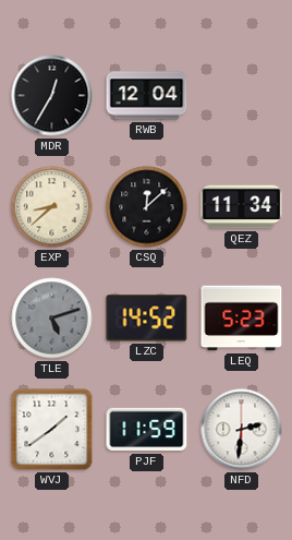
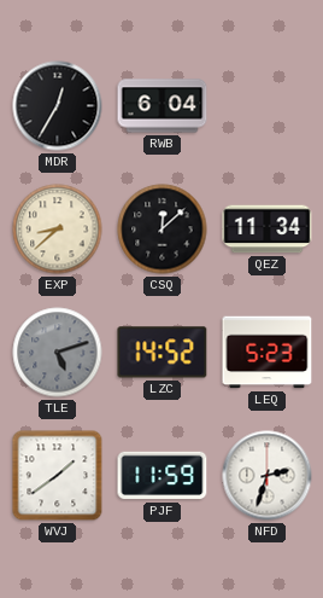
RWB: 12:04 -> 6:04
NFD: 2:31 -> 2:33
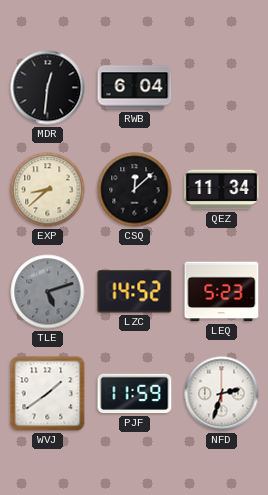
MDR: 12:35 -> 12:31
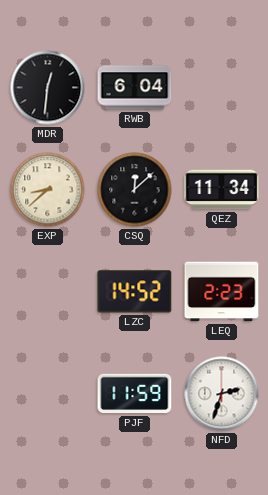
TLE: 5:12 -> none
LEQ: 5:23 -> 2:23
WVJ: 1:39 -> none
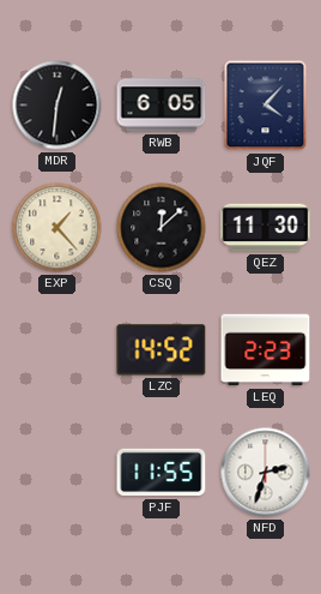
RWB: 6:04 -> 6:05
JQF: none -> 4:07
EXP: 8:38 -> 1:23
QEZ: 11:34 -> 11:30
PJF: 11:59 -> 11:55
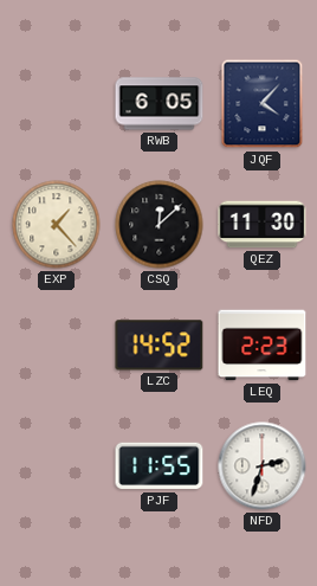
MDR: 12:31 -> none
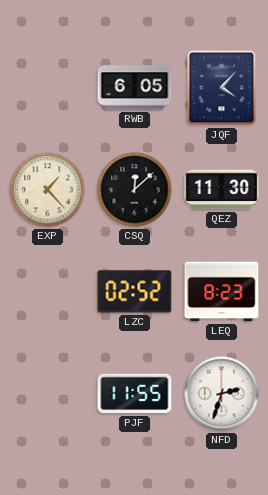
LZC: 14:52 -> 02:52
LEQ: 2:23 -> 8:23
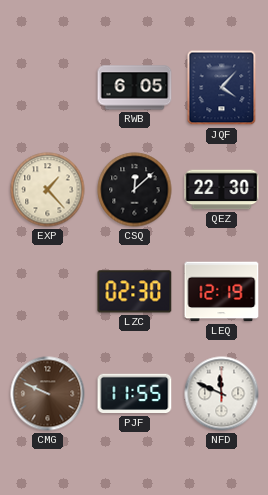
QEZ: 11:30 -> 22:30
LZC: 02:52 -> 02:30
LEQ: 8:23 -> 12:19
CMG: none -> 9:49
NFD: 2:33 -> 11:49
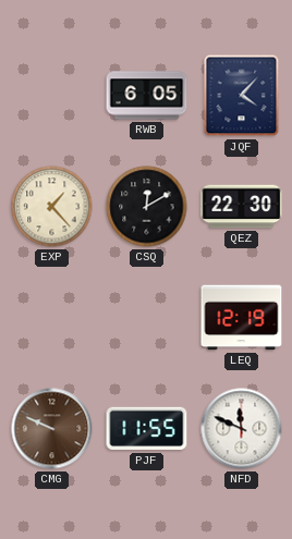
CSQ: 12:08 -> 12:10
LZC: 02:30 -> none
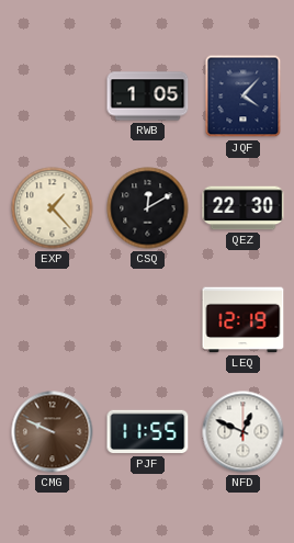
RWB: 6:05 -> 1:05
NFD: 11:49 -> 12:49
